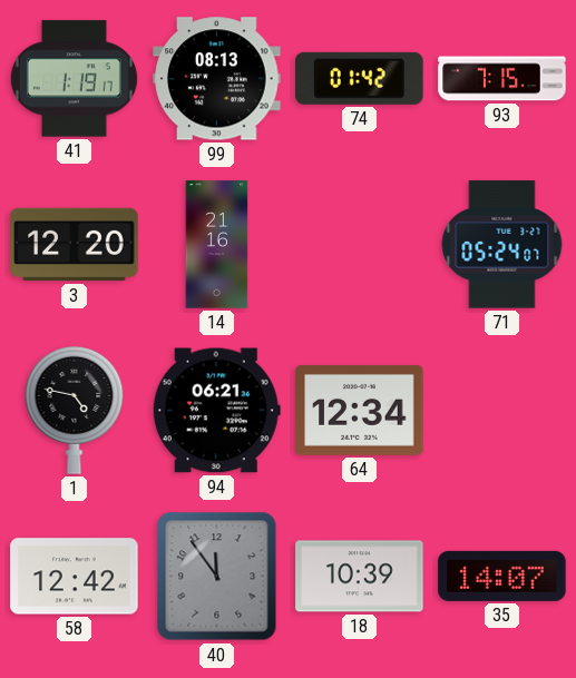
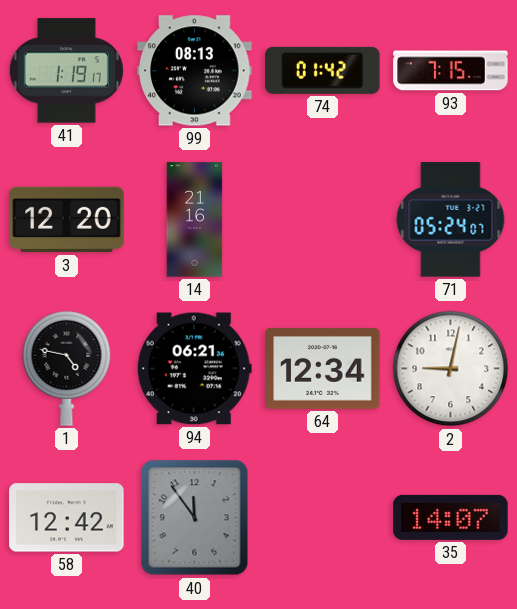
2: none -> 9:02
18: 10:39 -> none
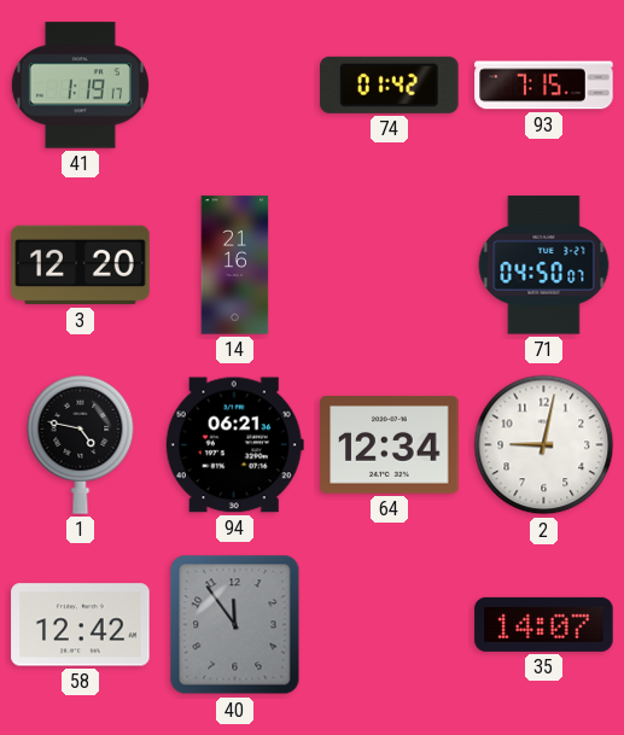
99: 08:13 -> none
71: 05:24 -> 04:50
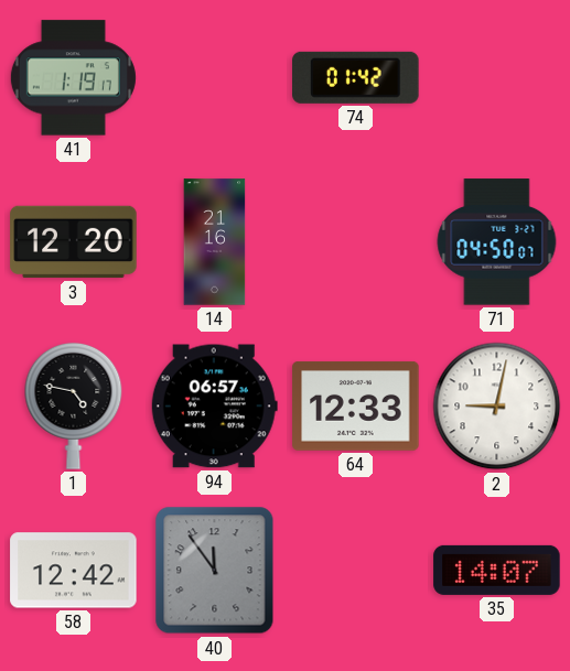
93: 7:15 -> none
94: 06:21 -> 06:57
64: 12:34 -> 12:33
